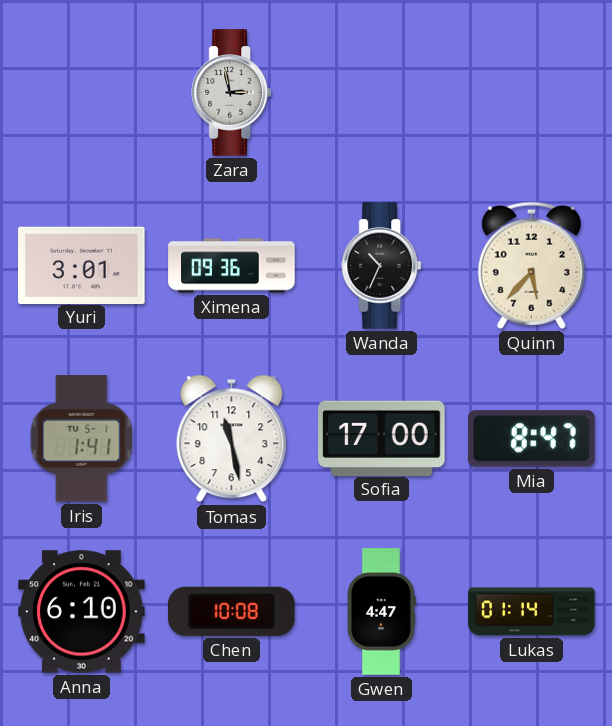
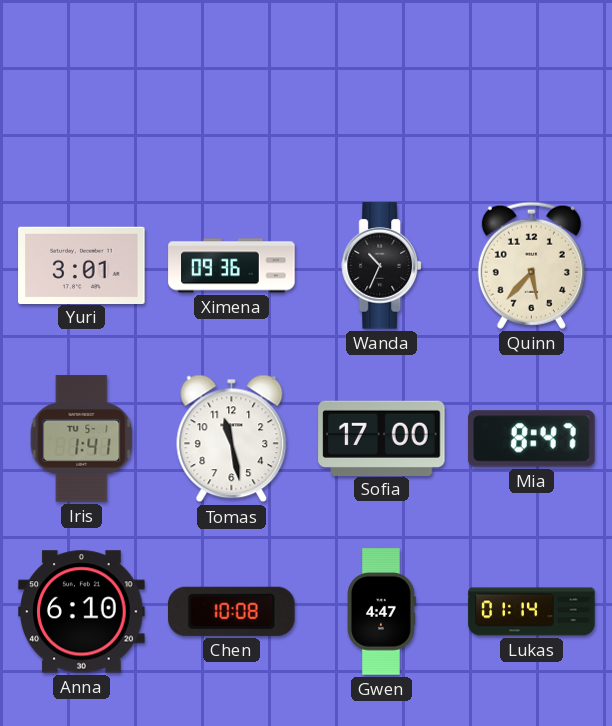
Zara: 2:58 -> none
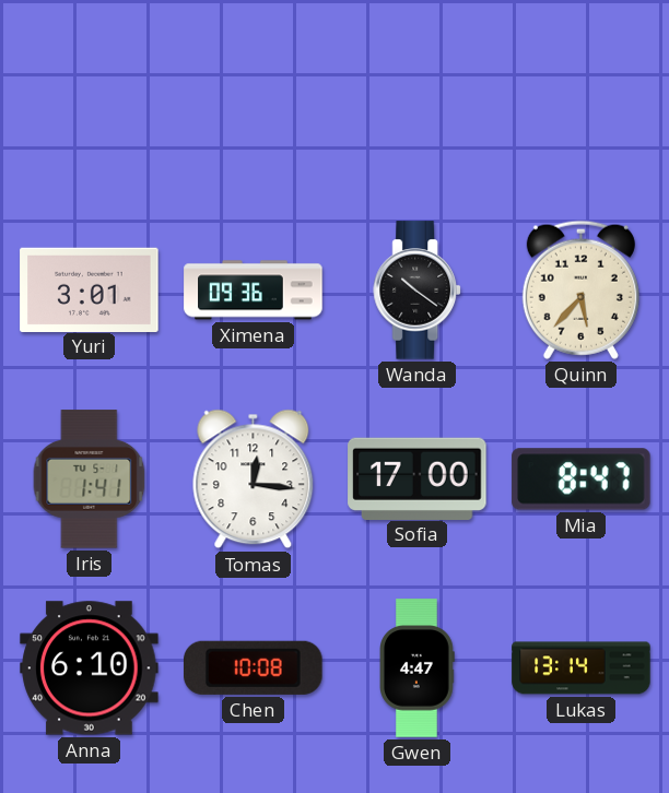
Wanda: 10:34 -> 10:21
Tomas: 11:28 -> 12:16
Lukas: 01:14 -> 13:14
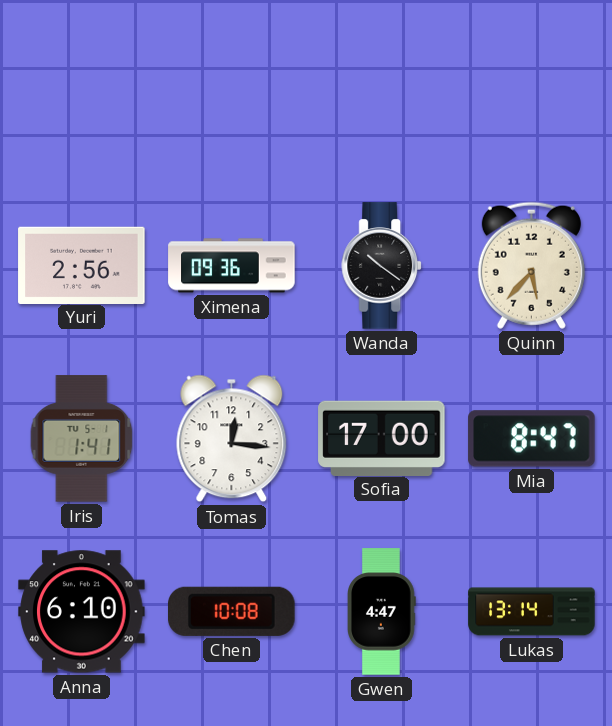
Yuri: 3:01 -> 2:56
